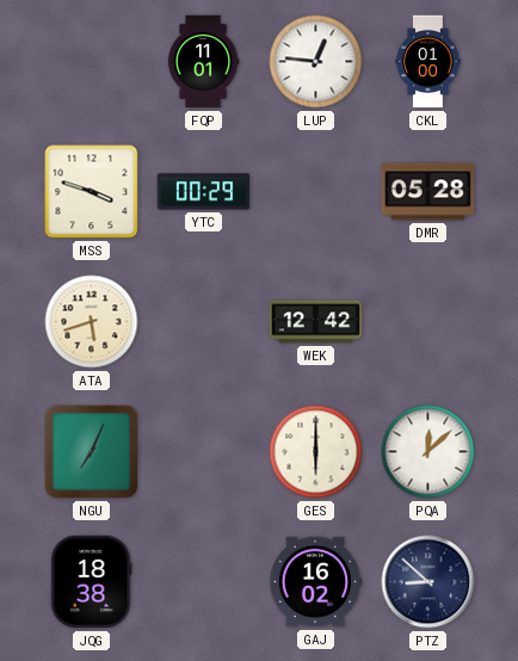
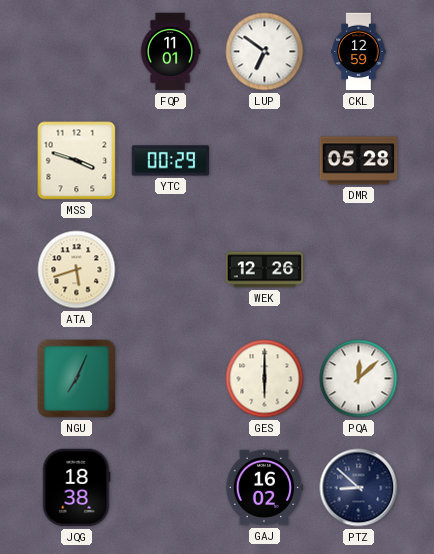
LUP: 12:46 -> 6:51
CKL: 01:00 -> 12:59
WEK: 12:42 -> 12:26
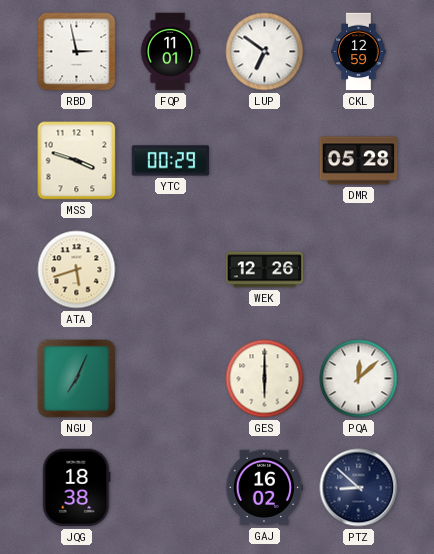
RBD: none -> 2:58
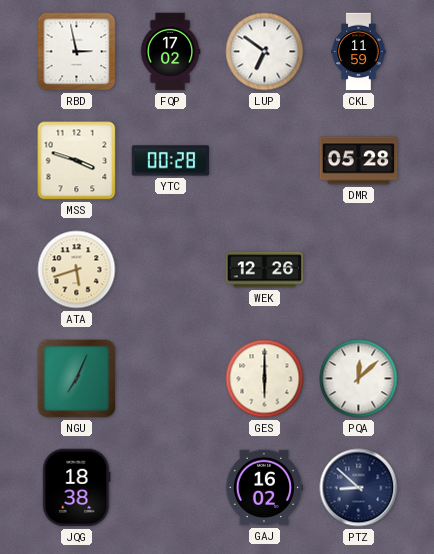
FQP: 11:01 -> 17:02
CKL: 12:59 -> 11:59
YTC: 00:29 -> 00:28
